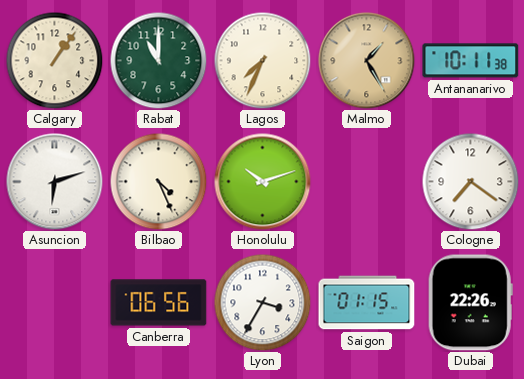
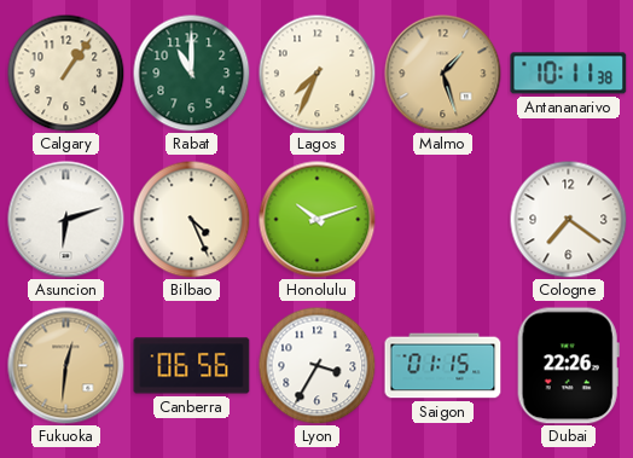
Malmo: 1:25 -> 1:27
Fukuoka: none -> 12:31
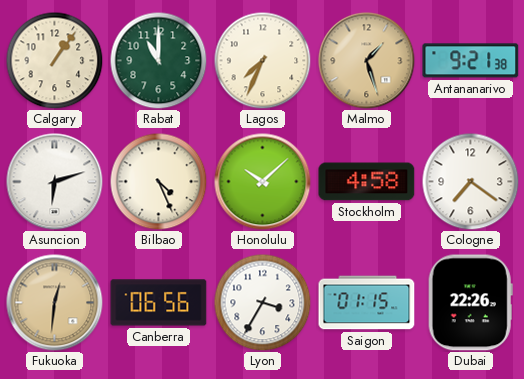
Antananarivo: 10:11 -> 9:21
Honolulu: 10:12 -> 10:08
Stockholm: none -> 4:58
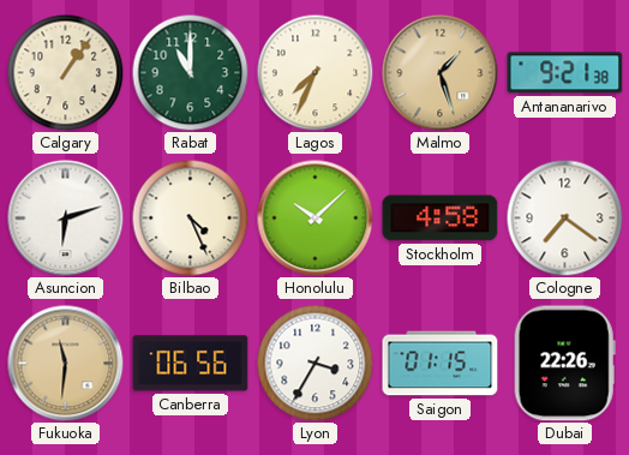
Fukuoka: 12:31 -> 11:31
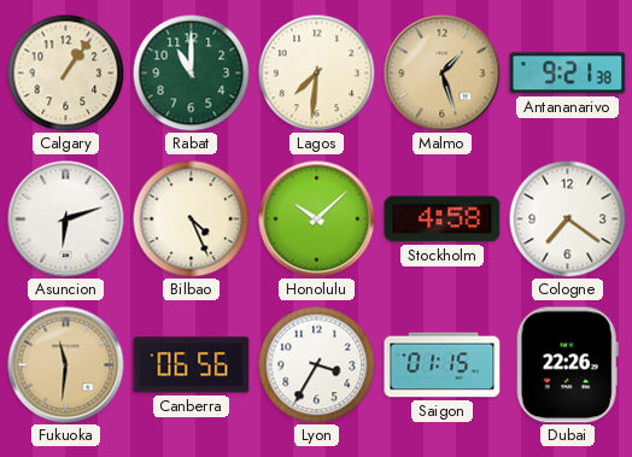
Lagos: 7:34 -> 7:31
